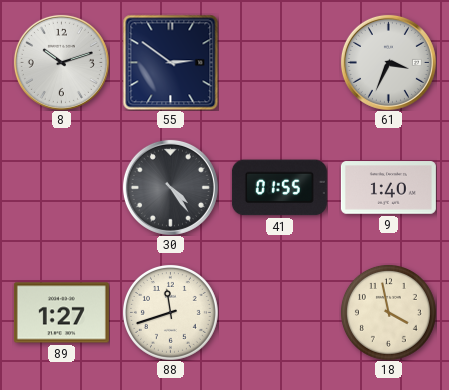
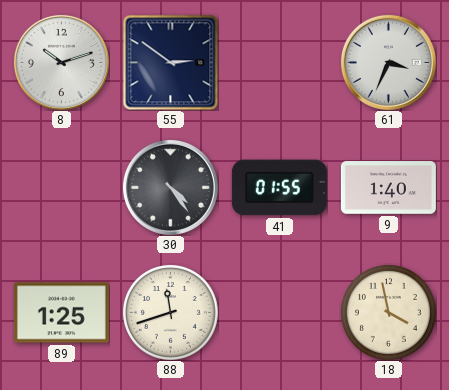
89: 1:27 -> 1:25
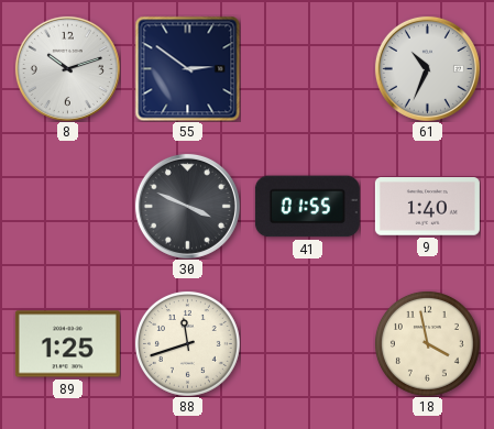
61: 3:34 -> 10:34
30: 4:24 -> 3:49
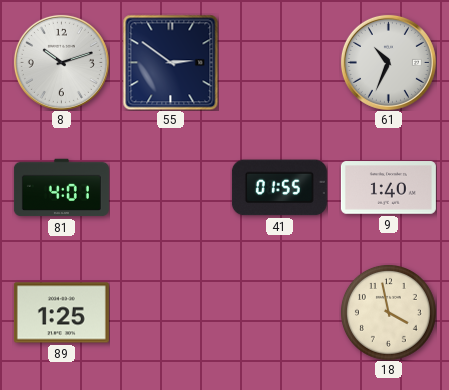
81: none -> 4:01
30: 3:49 -> none
88: 11:42 -> none
